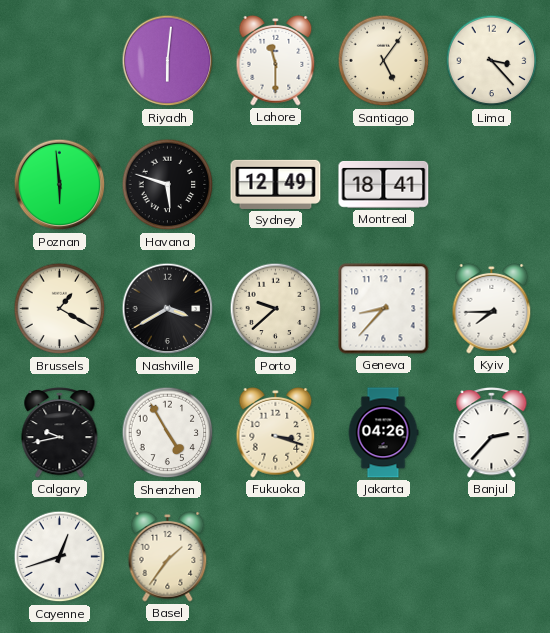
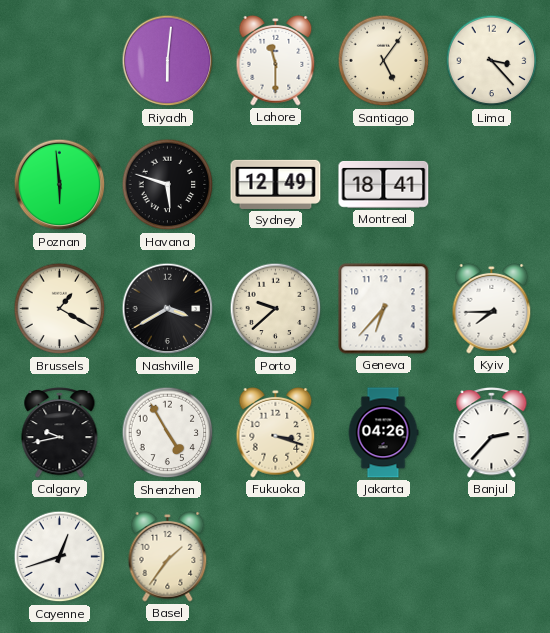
Geneva: 8:37 -> 6:37
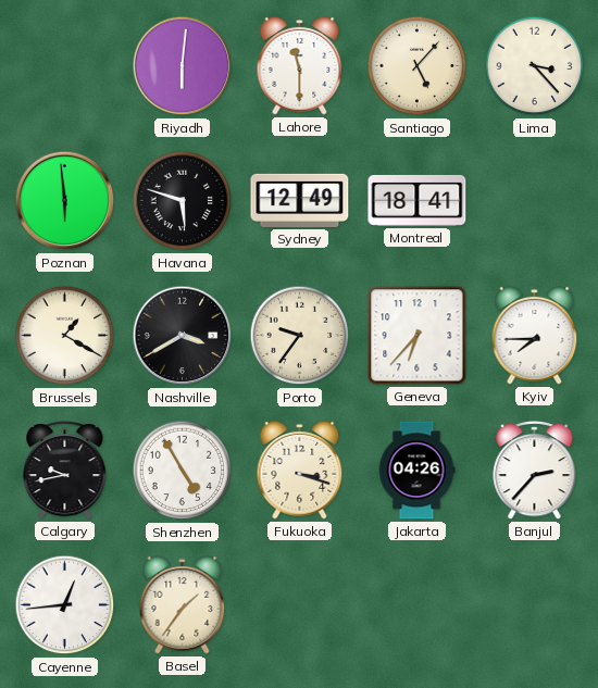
Santiago: 5:06 -> 5:07
Porto: 9:38 -> 9:36
Cayenne: 12:42 -> 12:44
